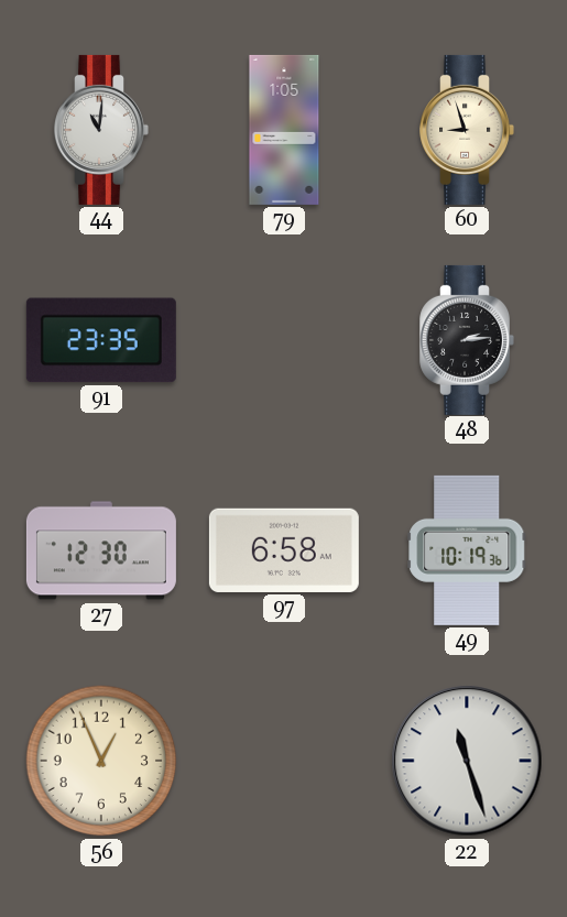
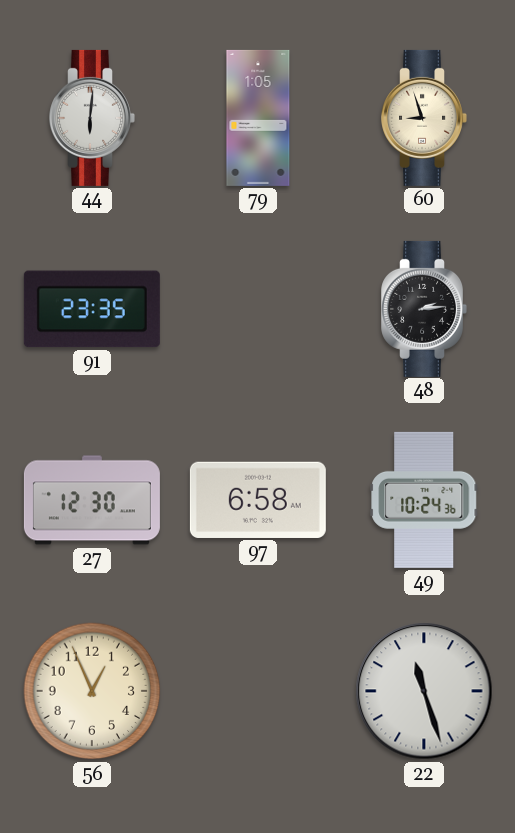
44: 11:01 -> 6:01
49: 10:19 -> 10:24
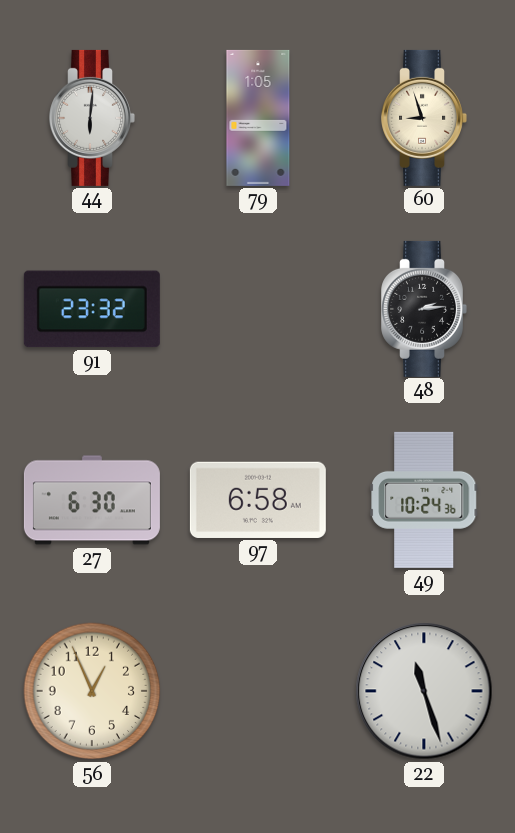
91: 23:35 -> 23:32
27: 12:30 -> 6:30
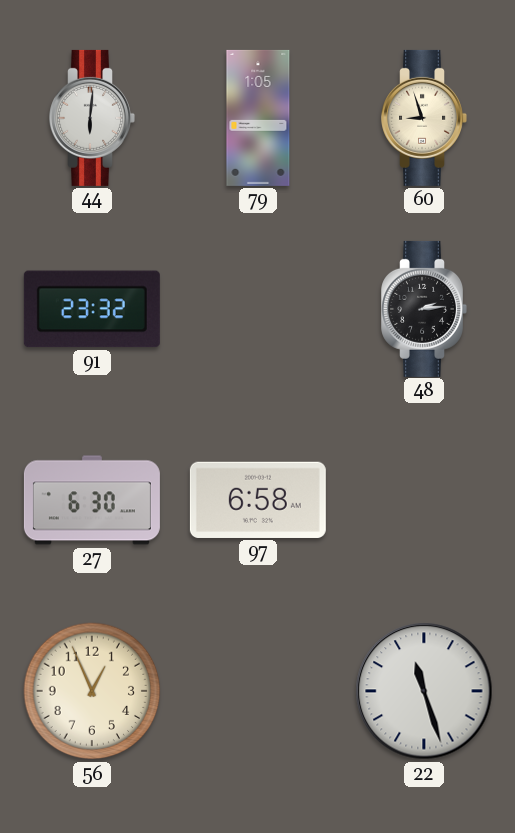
49: 10:24 -> none
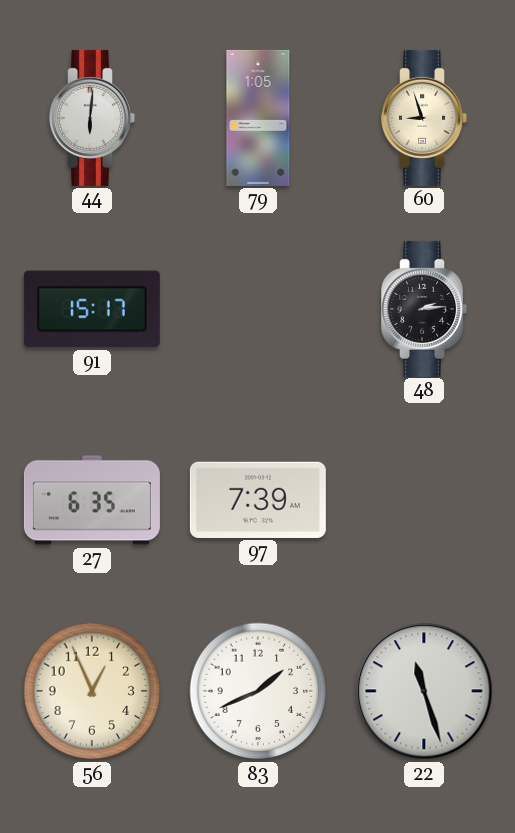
91: 23:32 -> 15:17
27: 6:30 -> 6:35
97: 6:58 -> 7:39
83: none -> 1:41
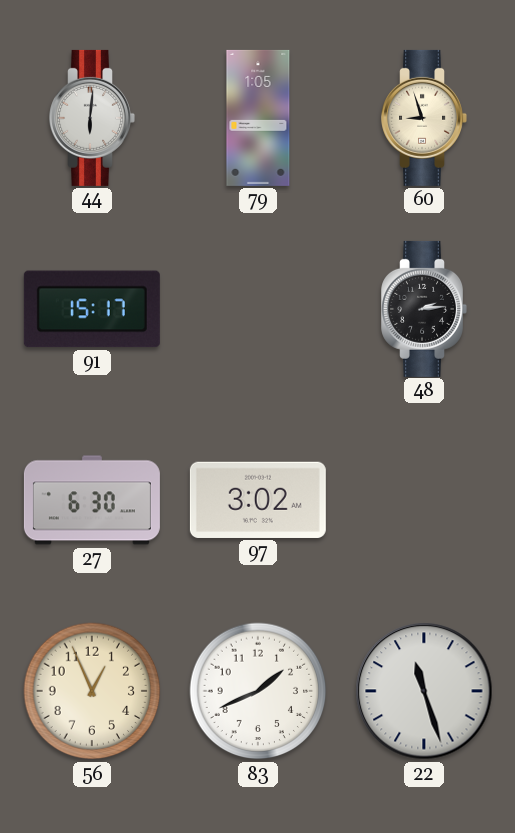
27: 6:35 -> 6:30
97: 7:39 -> 3:02
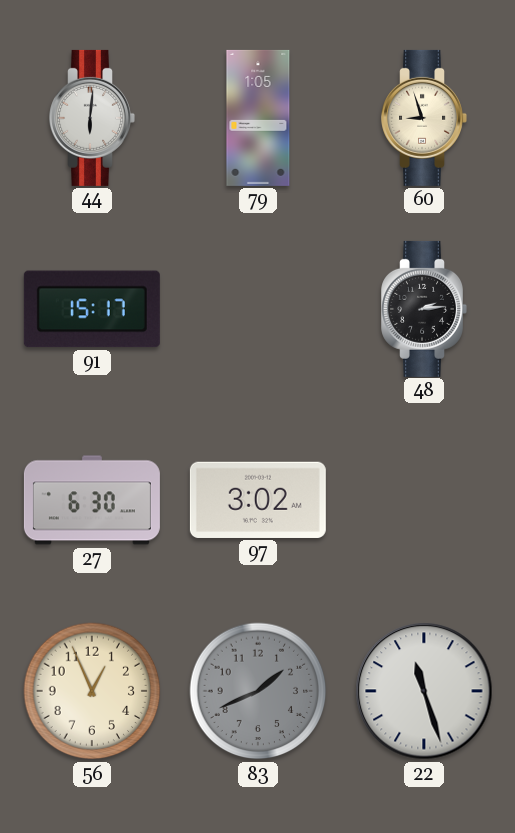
83 dial: white -> grey
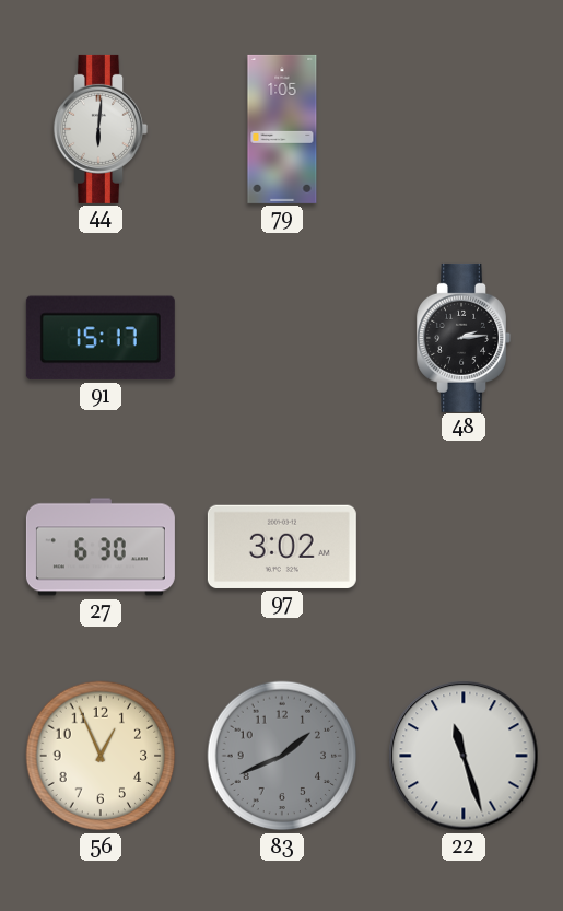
60: 8:57 -> none
